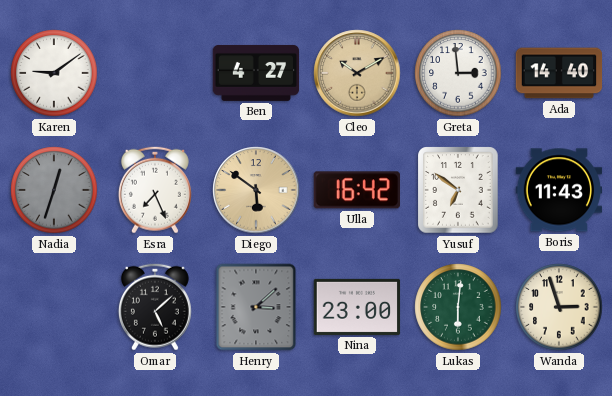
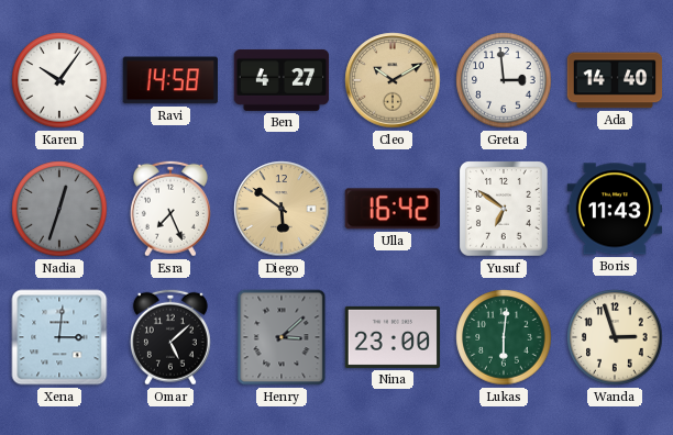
Karen: 9:09 -> 10:06
Ravi: none -> 14:58
Xena: none -> 3:01
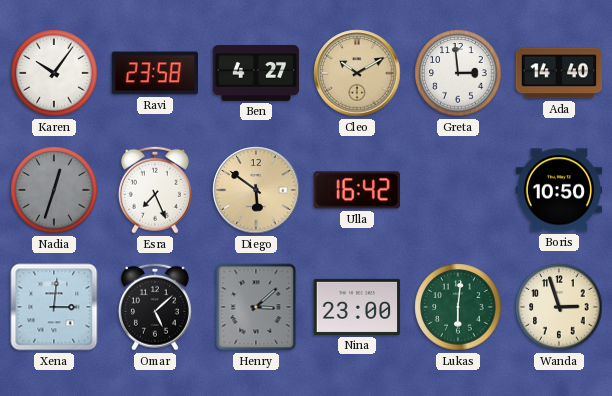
Ravi: 14:58 -> 23:58
Yusuf: 6:51 -> none
Boris: 11:43 -> 10:50
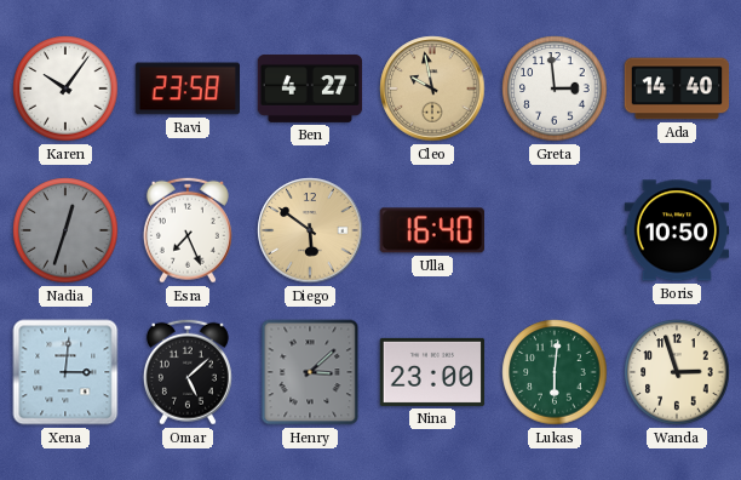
Cleo: 10:10 -> 9:58
Ulla: 16:42 -> 16:40
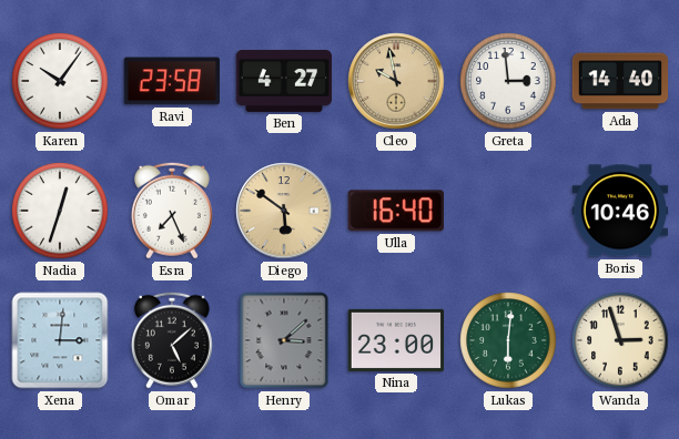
Nadia dial: grey -> white
Boris: 10:50 -> 10:46
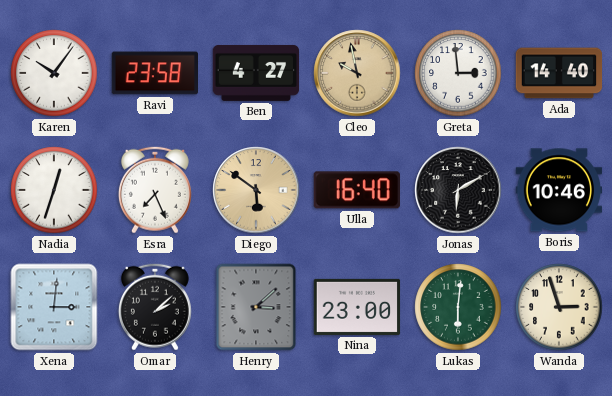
Jonas: none -> 6:10
Omar: 5:08 -> 2:08
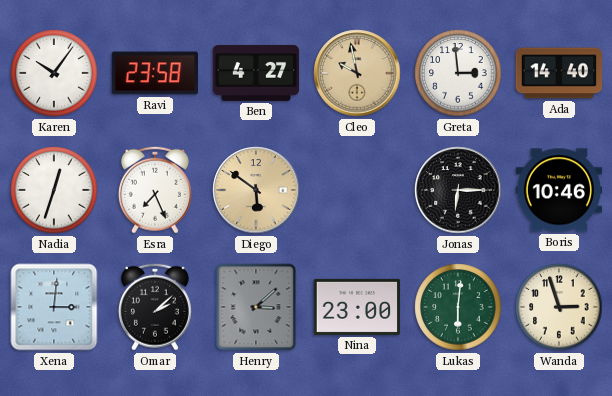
Ulla: 16:40 -> none
Jonas: 6:10 -> 6:15
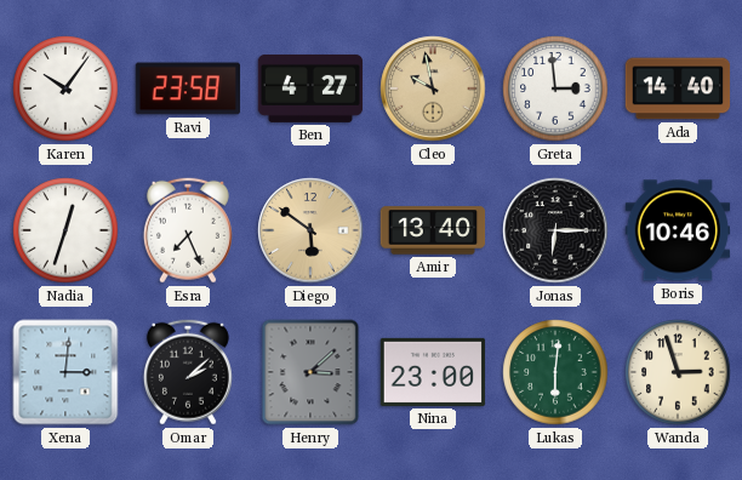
Amir: none -> 13:40
